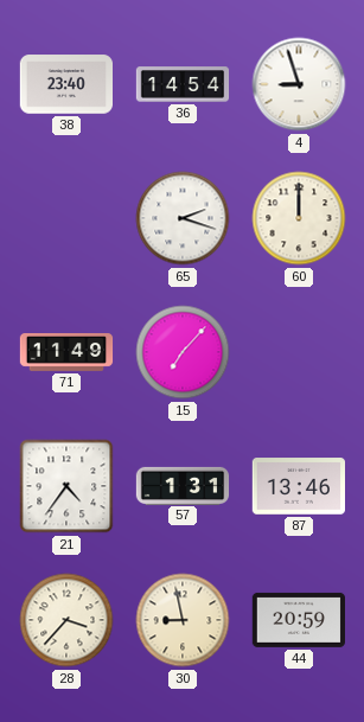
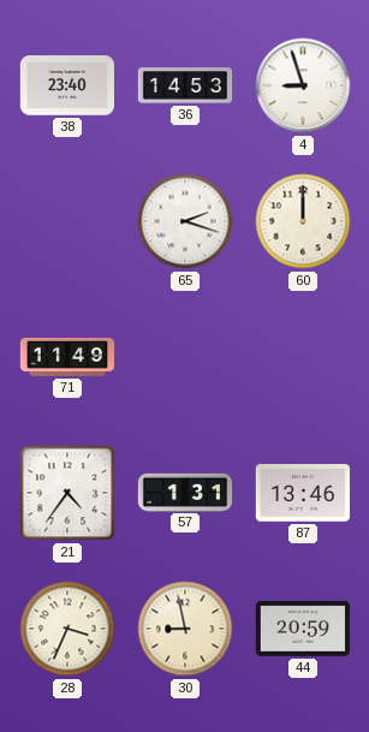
36: 14:54 -> 14:53
15: 7:07 -> none
28: 3:37 -> 3:34
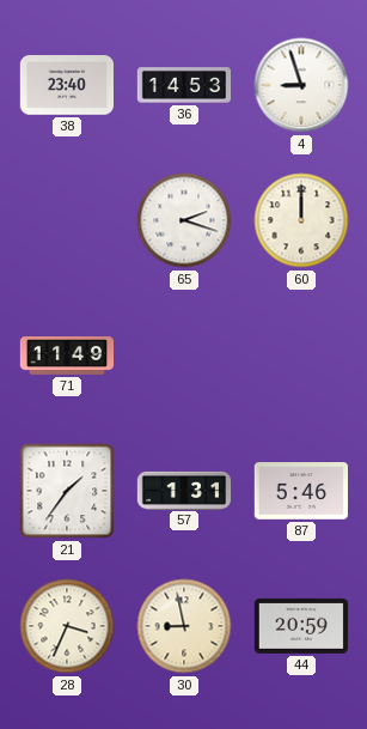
21: 4:36 -> 1:36
87: 13:46 -> 5:46
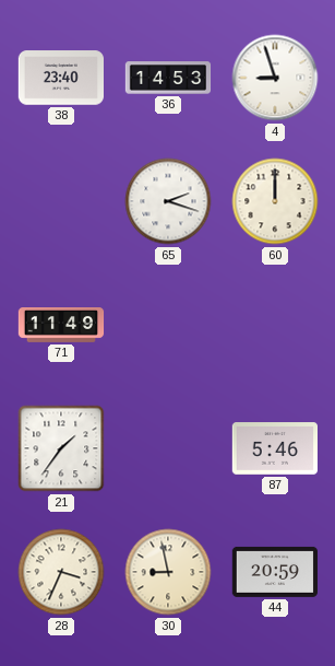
57: 1:31 -> none
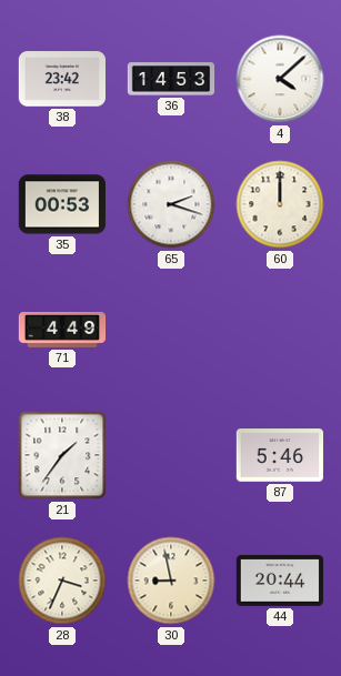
38: 23:40 -> 23:42
4: 8:57 -> 4:08
35: none -> 00:53
71: 11:49 -> 4:49
44: 20:59 -> 20:44
